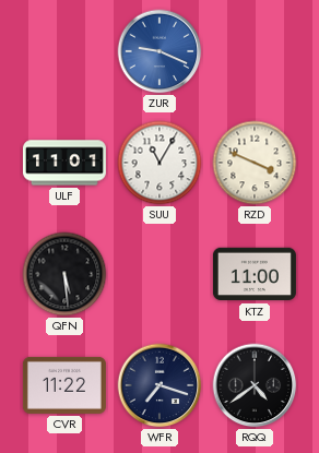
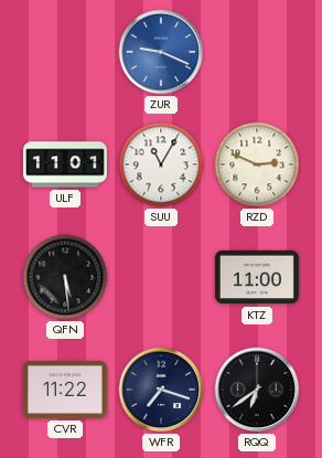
RZD: 3:49 -> 2:49
RQQ: 4:39 -> 6:39
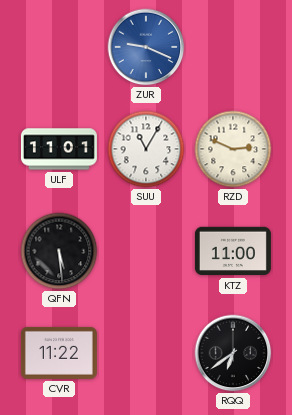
WFR: 7:18 -> none
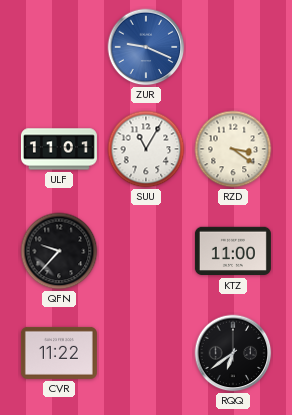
RZD: 2:49 -> 3:21
QFN: 5:29 -> 9:37
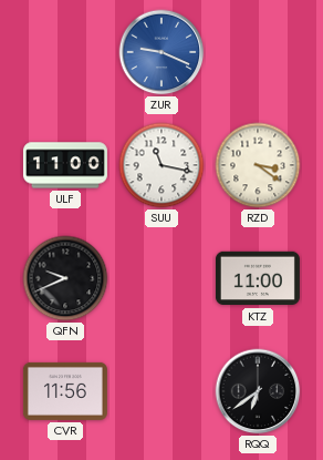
ULF: 11:01 -> 11:00
SUU: 11:05 -> 11:17
QFN: 9:37 -> 9:41
CVR: 11:22 -> 11:56
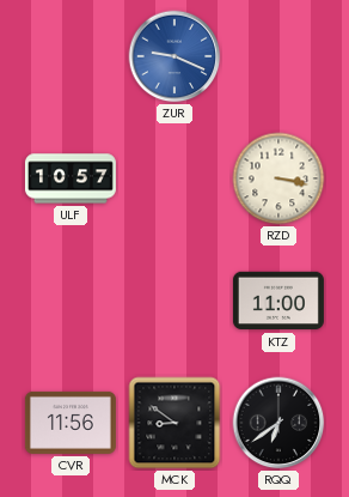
ULF: 11:00 -> 10:57
SUU: 11:17 -> none
RZD: 3:21 -> 3:17
QFN: 9:41 -> none
MCK: none -> 8:51
